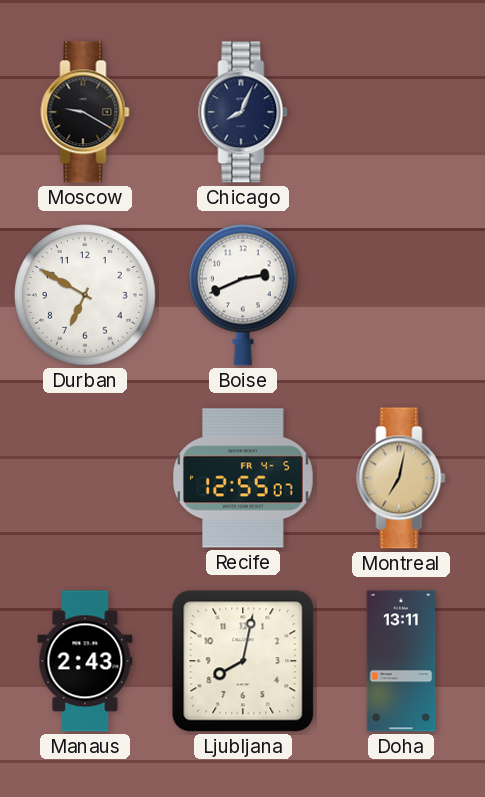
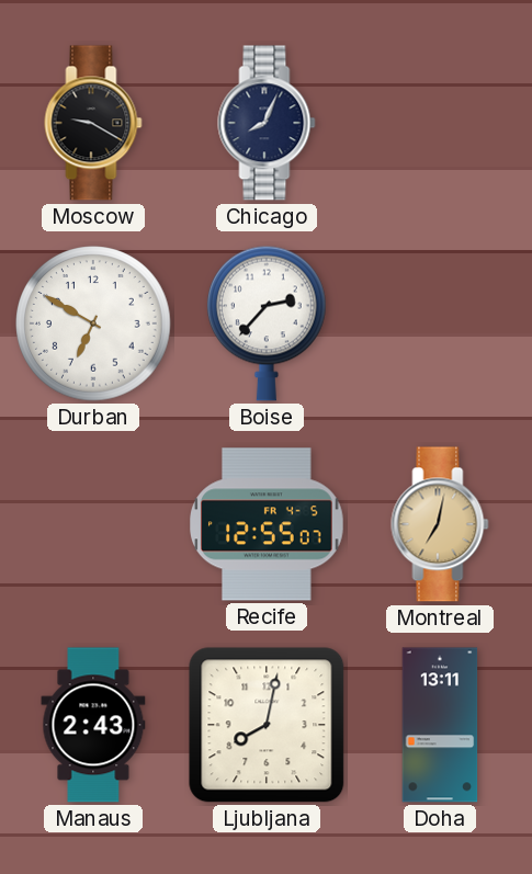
Boise: 2:41 -> 2:37
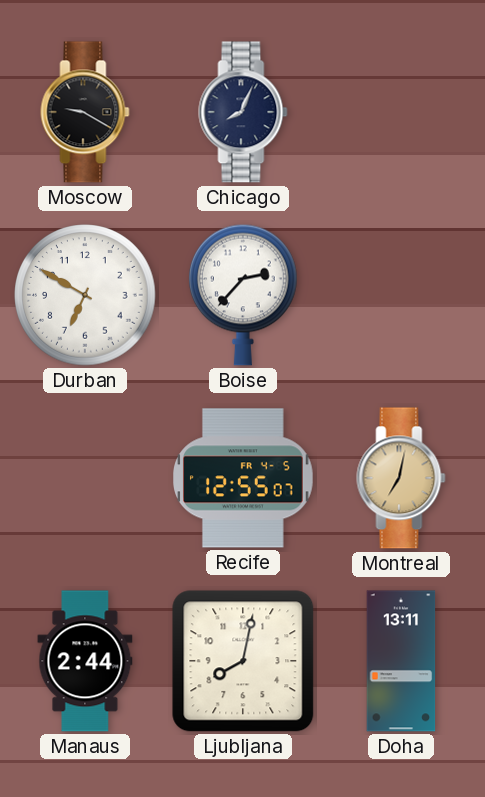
Manaus: 2:43 -> 2:44
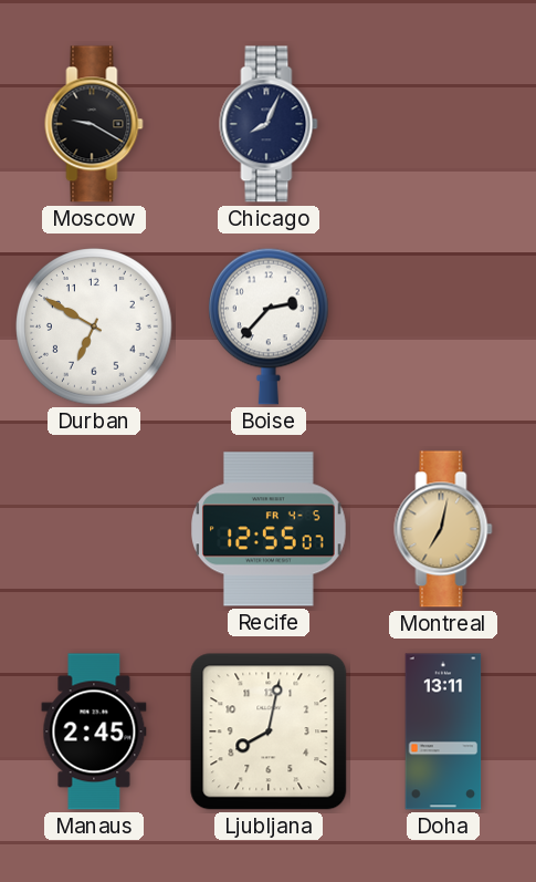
Manaus: 2:44 -> 2:45
